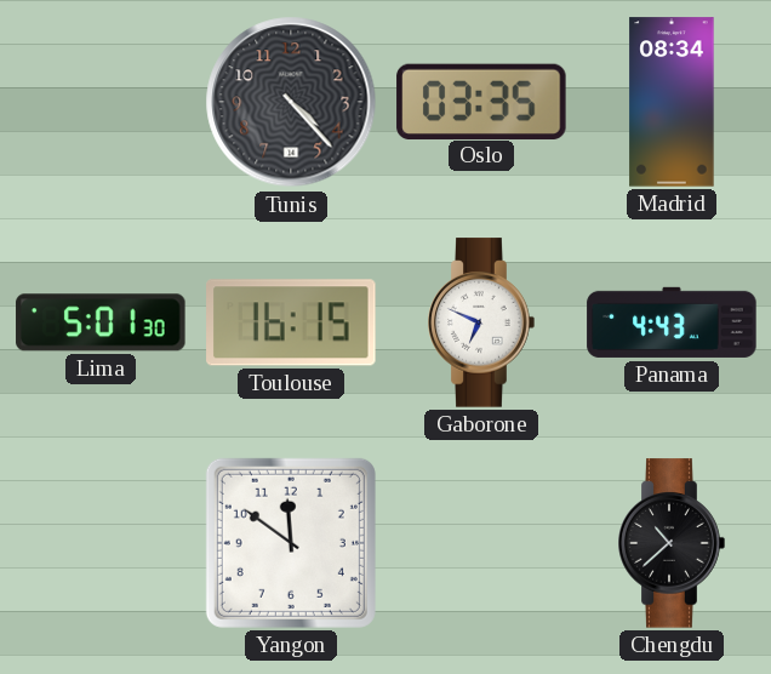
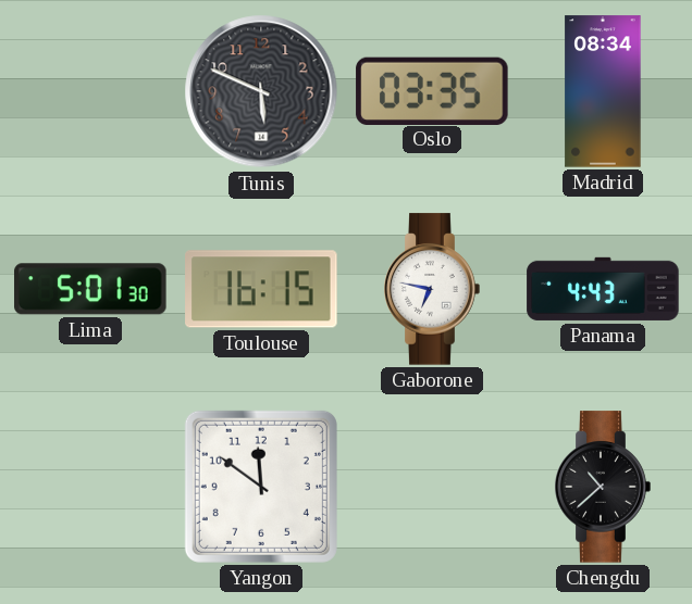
Tunis: 4:23 -> 5:49
Gaborone: 6:49 -> 6:47
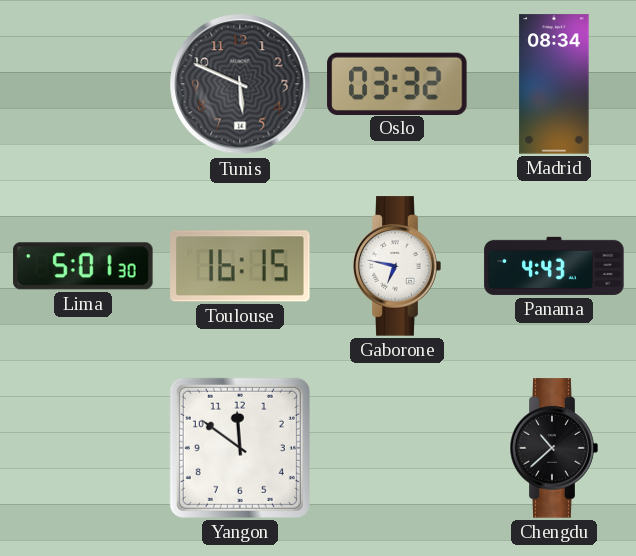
Oslo: 03:35 -> 03:32
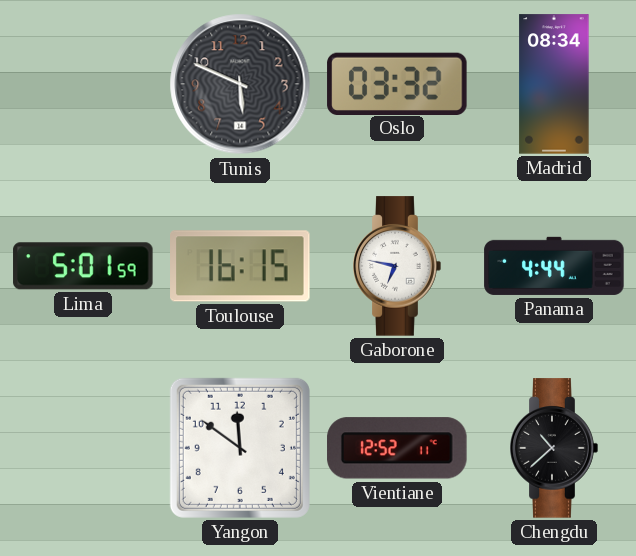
Lima: 5:01:30 -> 5:01:59
Panama: 4:43 -> 4:44
Vientiane: none -> 12:52
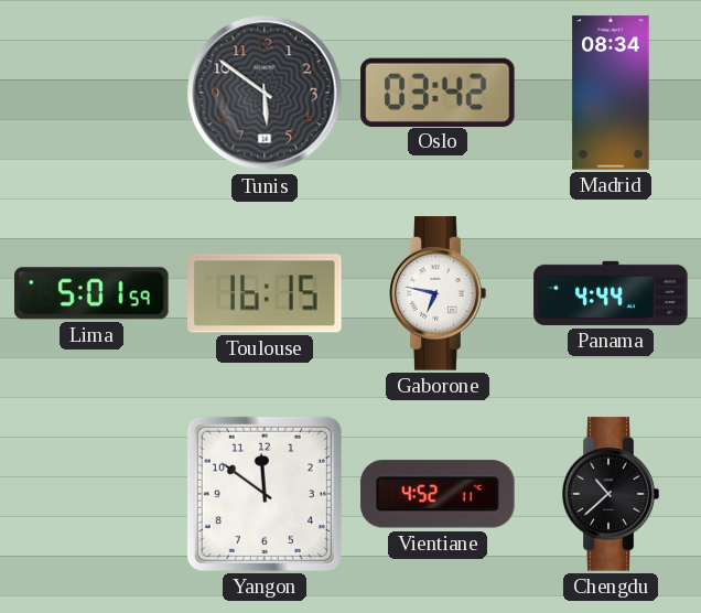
Tunis: 5:49 -> 5:51
Oslo: 03:32 -> 03:42
Vientiane: 12:52 -> 4:52
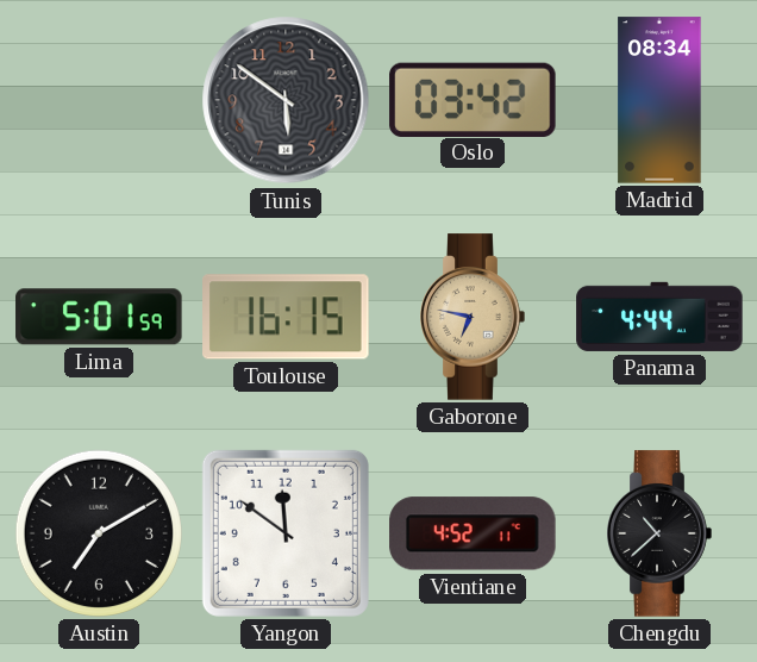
Gaborone dial: white -> champagne
Austin: none -> 7:10
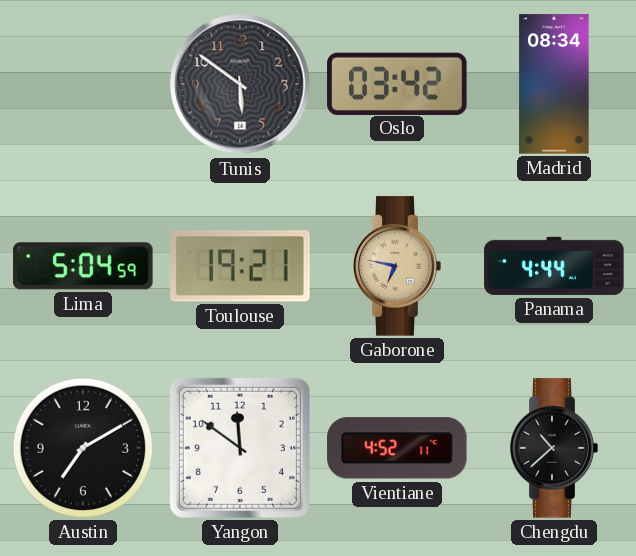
Lima: 5:01 -> 5:04
Toulouse: 16:15 -> 19:21
